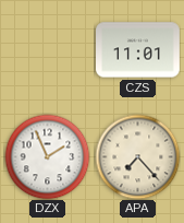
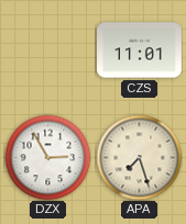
DZX: 1:56 -> 2:55
APA: 7:23 -> 7:27
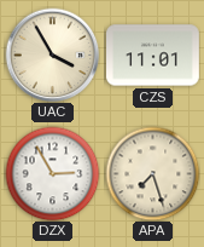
UAC: none -> 3:55
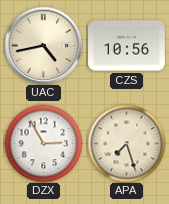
UAC: 3:55 -> 4:43
CZS: 11:01 -> 10:56
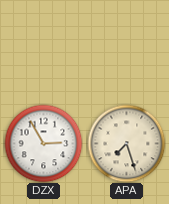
UAC: 4:43 -> none
CZS: 10:56 -> none
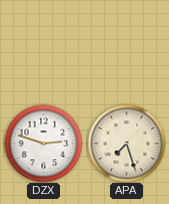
DZX: 2:55 -> 2:48
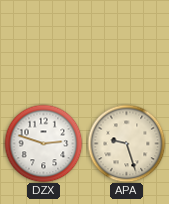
APA: 7:27 -> 9:27
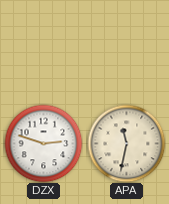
APA: 9:27 -> 11:32
